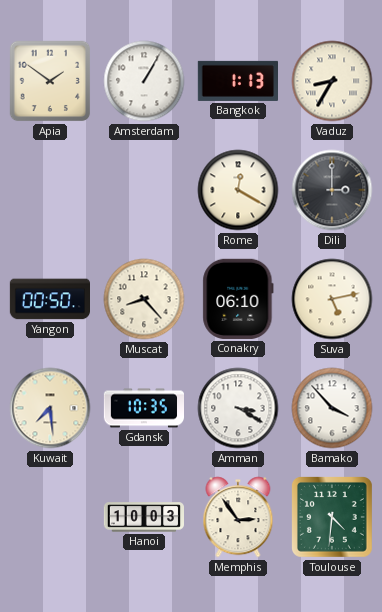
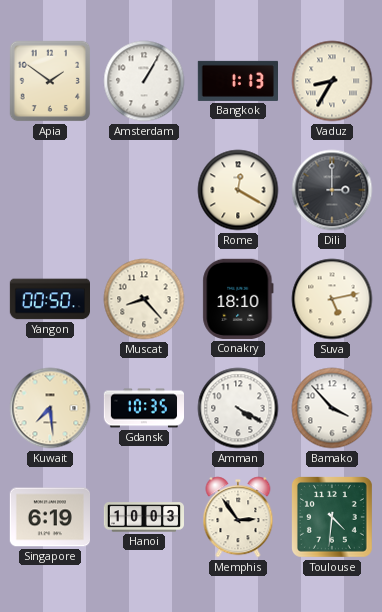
Conakry: 06:10 -> 18:10
Amman: 3:20 -> 4:20
Singapore: none -> 6:19
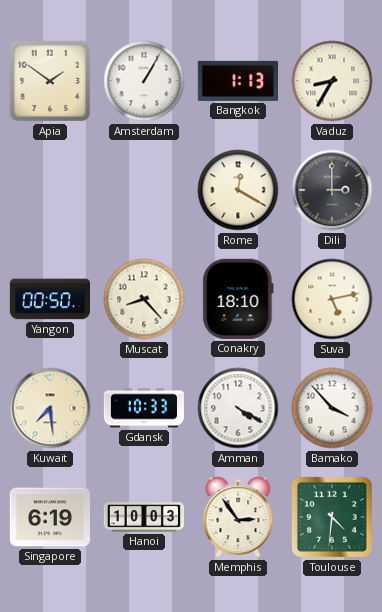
Gdansk: 10:35 -> 10:33
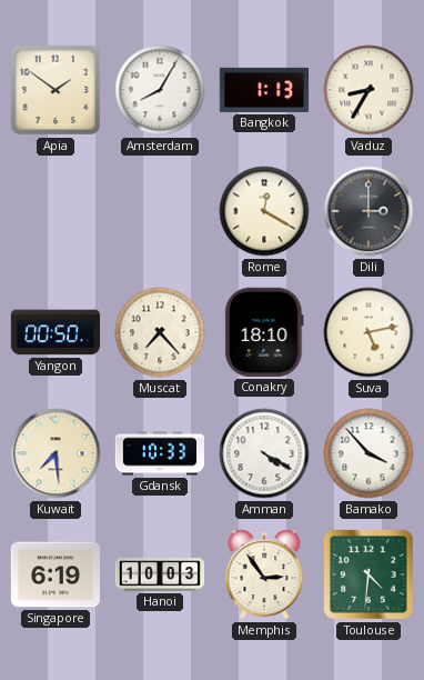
Amsterdam: 1:05 -> 8:05
Muscat: 8:23 -> 7:23
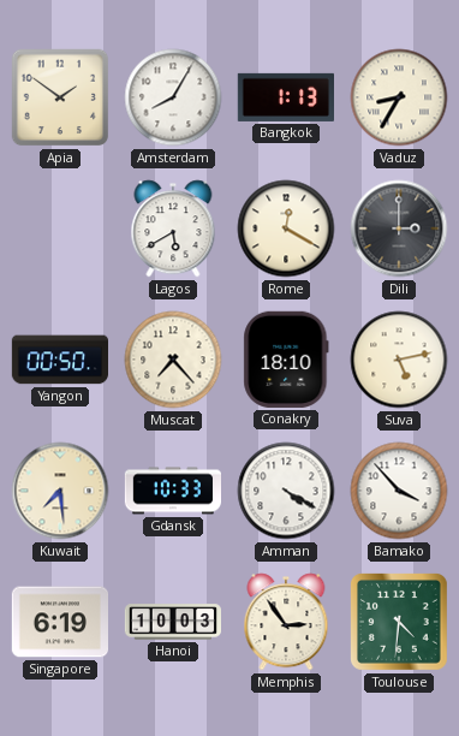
Lagos: none -> 5:40
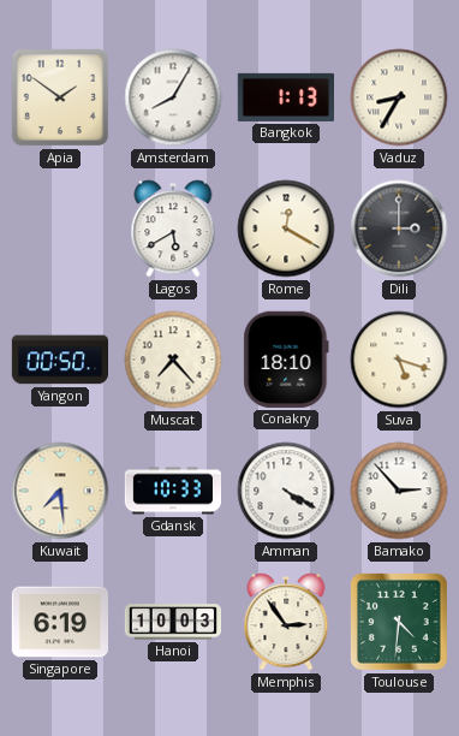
Suva: 5:13 -> 5:18
Bamako: 3:53 -> 2:53
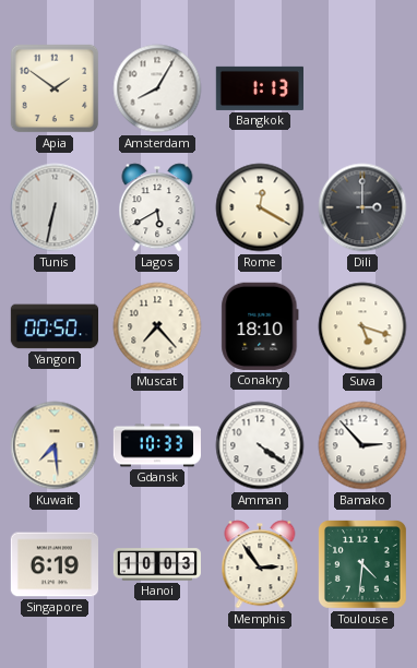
Vaduz: 8:35 -> none
Tunis: none -> 6:32
Amman: 4:20 -> 4:21
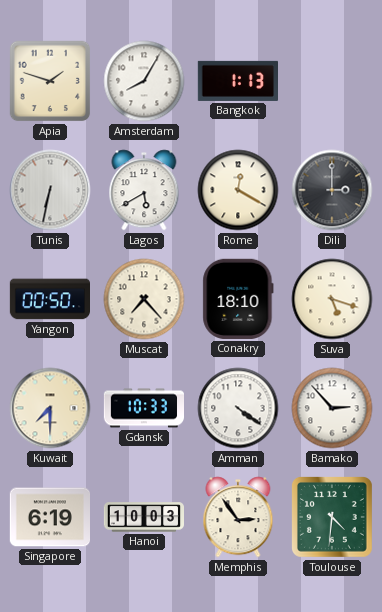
Apia: 1:51 -> 1:48
Kuwait: 7:29 -> 7:30
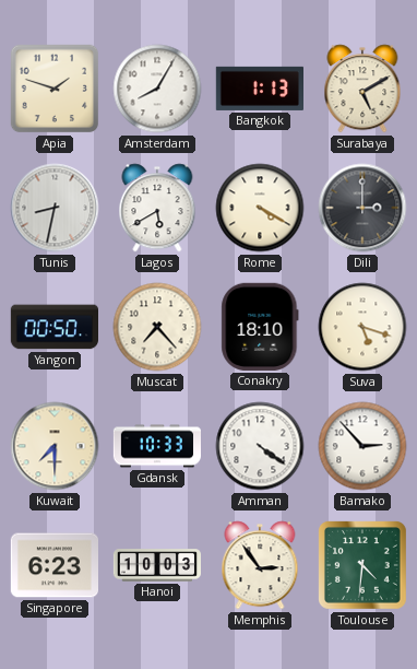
Surabaya: none -> 5:10
Tunis: 6:32 -> 8:32
Rome: 12:20 -> 4:20
Singapore: 6:19 -> 6:23
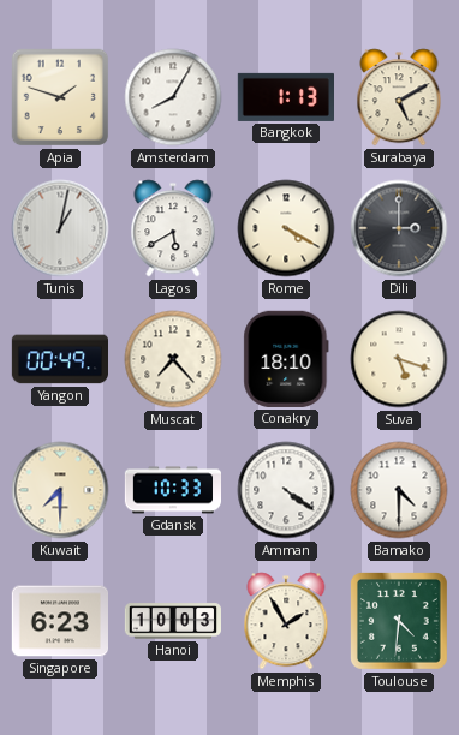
Tunis: 8:32 -> 1:02
Yangon: 00:50 -> 00:49
Bamako: 2:53 -> 4:30
Memphis: 2:54 -> 1:55
